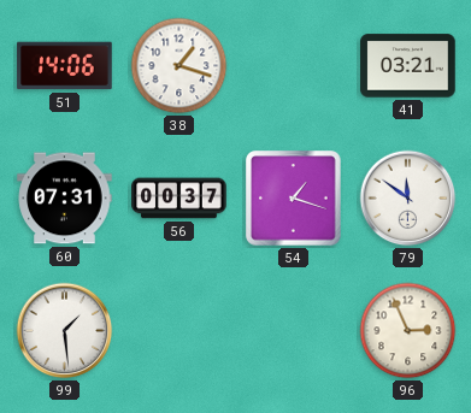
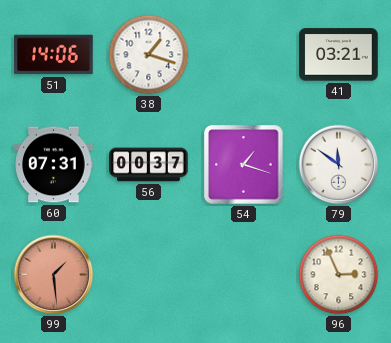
99 dial: white -> salmon
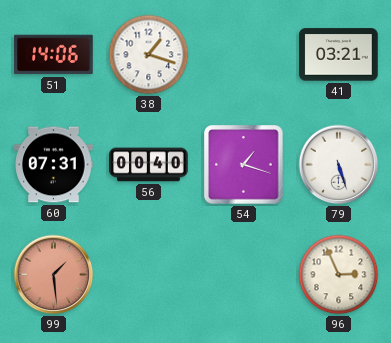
56: 00:37 -> 00:40
79: 11:51 -> 5:27
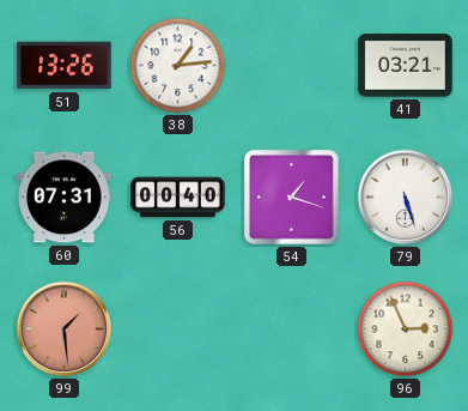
51: 14:06 -> 13:26
38: 1:18 -> 1:14
